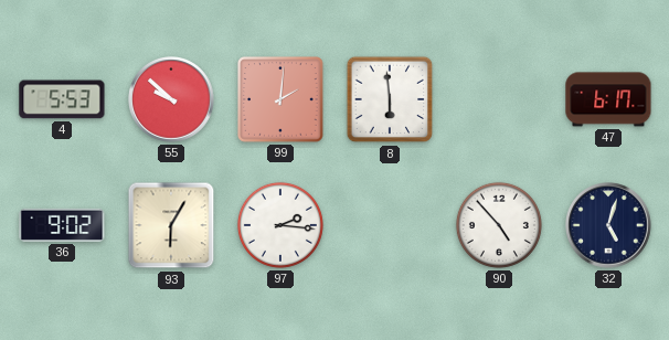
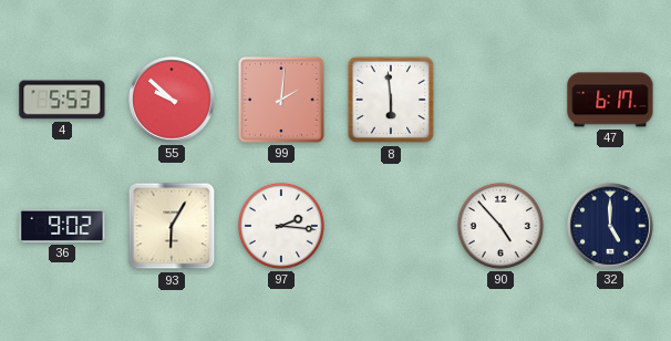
32: 5:03 -> 5:00
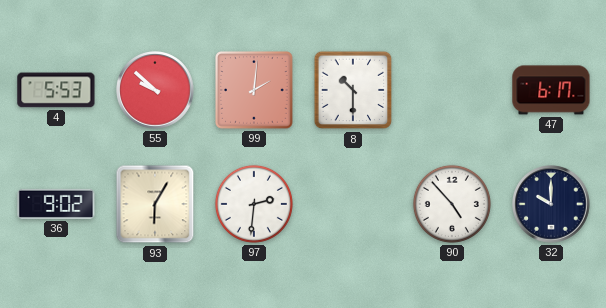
8: 5:59 -> 10:30
97: 2:16 -> 2:31
32: 5:00 -> 10:00
